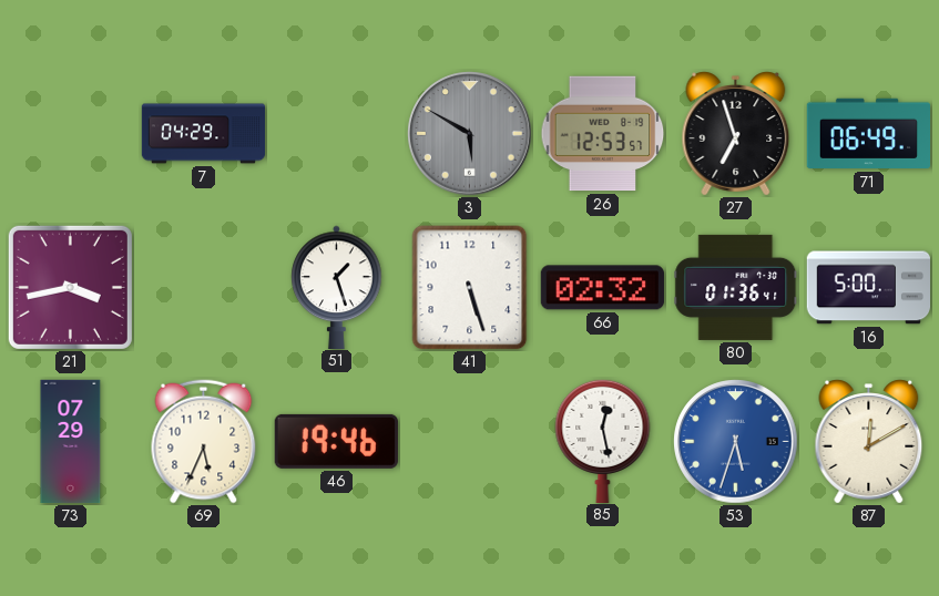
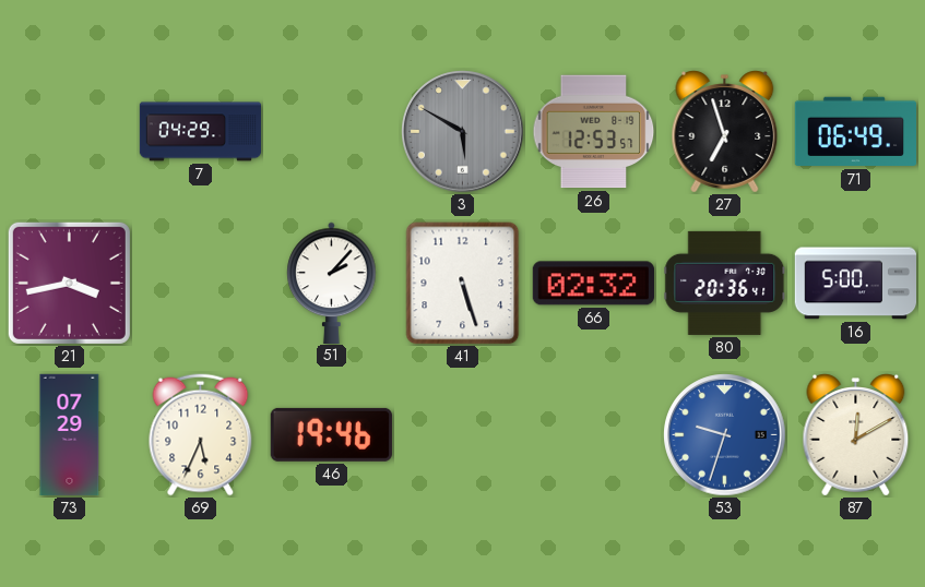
51: 1:27 -> 2:07
80: 01:36 -> 20:36
85: 12:28 -> none
53: 5:33 -> 9:33
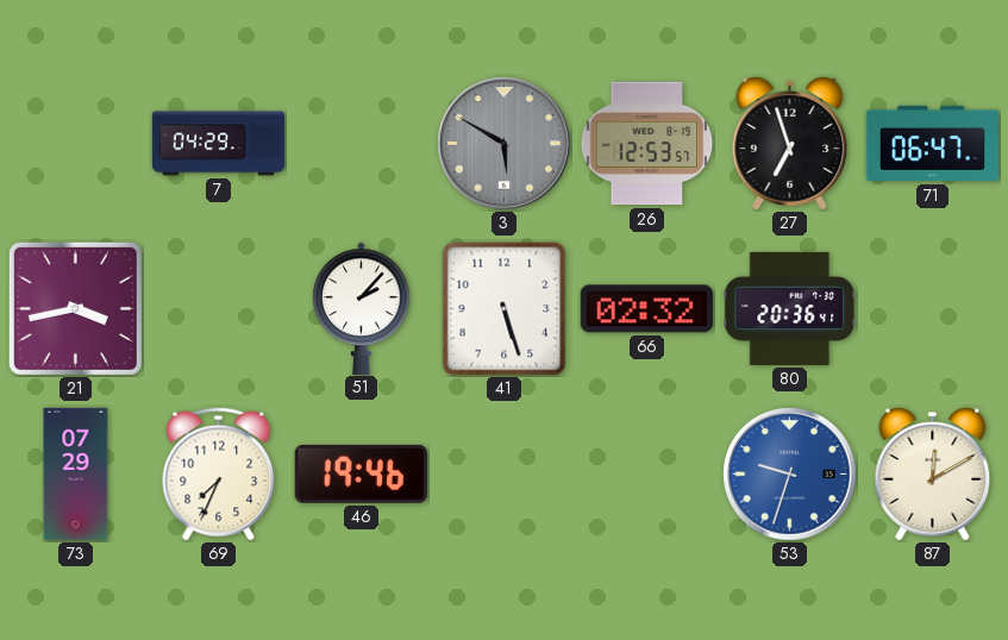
71: 06:49 -> 06:47
16: 5:00 -> none
69: 5:34 -> 7:34
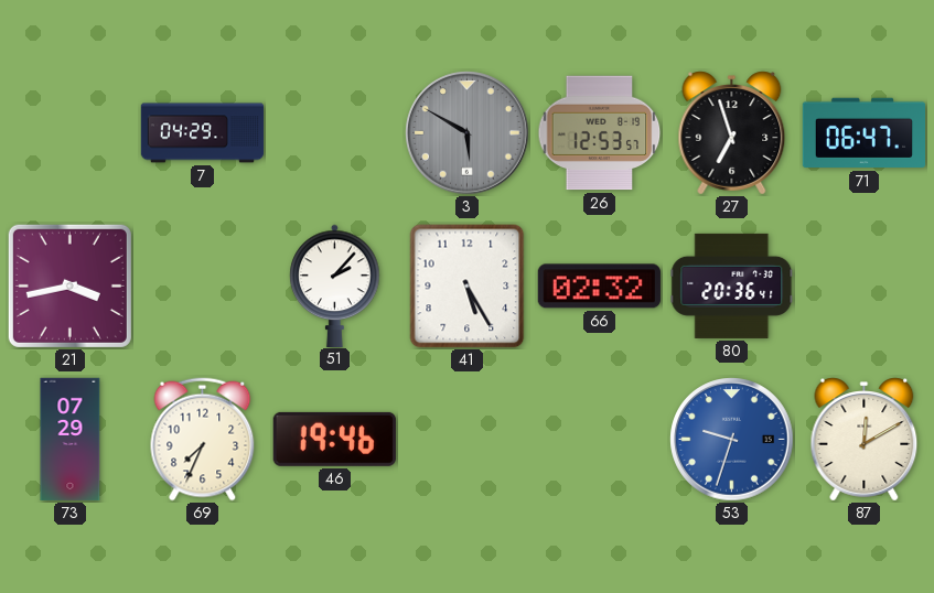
41: 5:27 -> 5:25
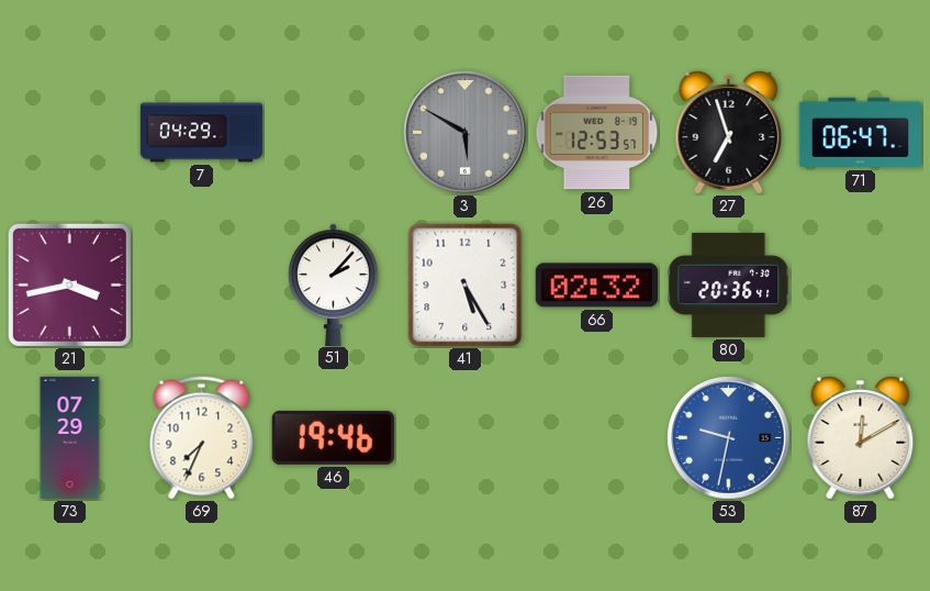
53: 9:33 -> 9:32
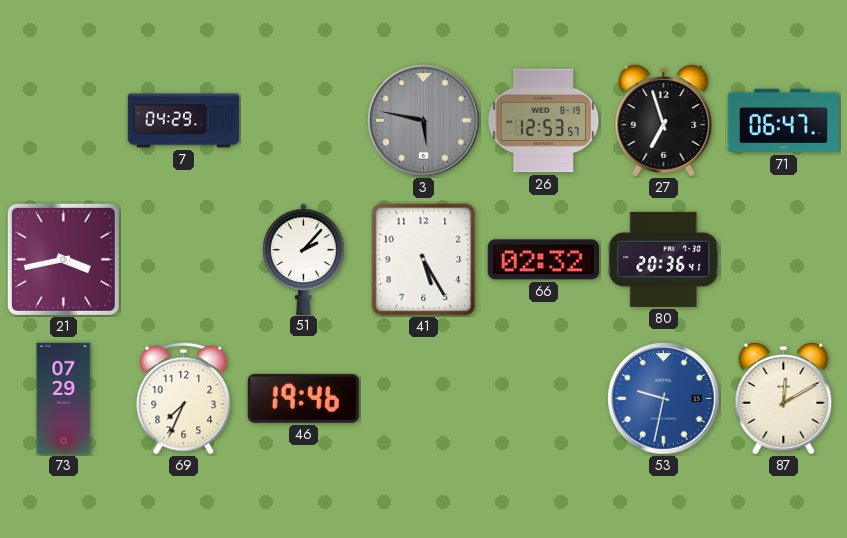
3: 5:50 -> 5:47
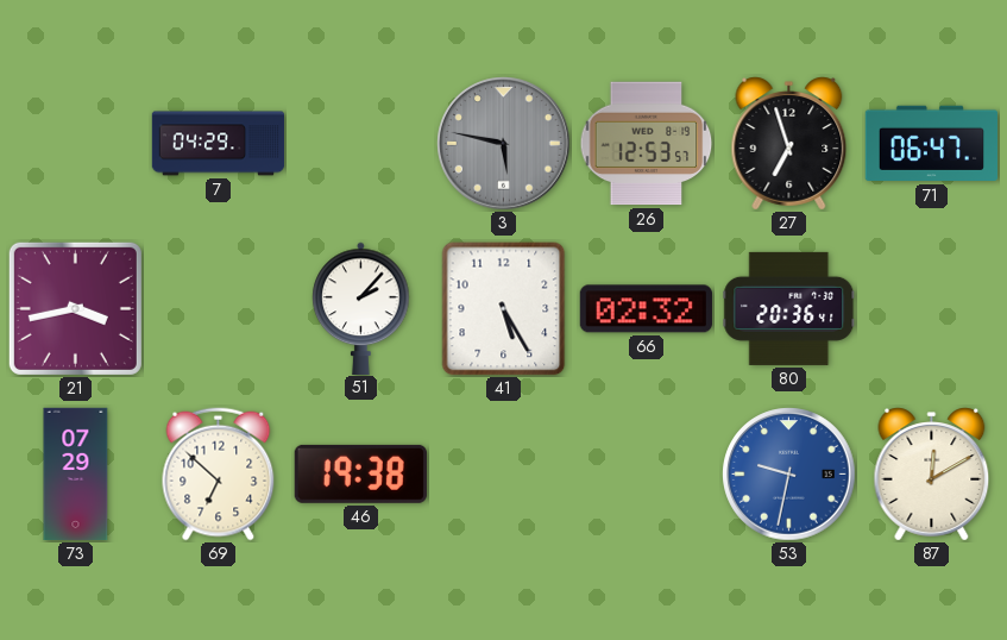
69: 7:34 -> 6:52
46: 19:46 -> 19:38
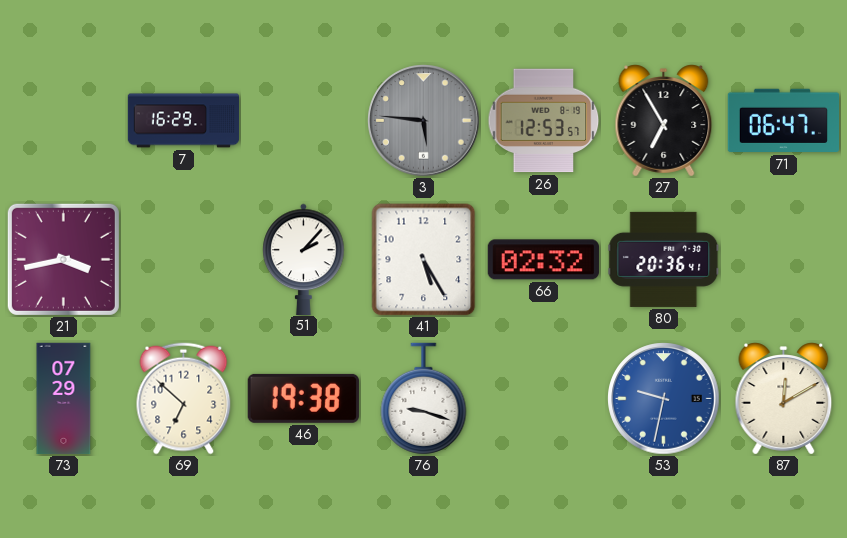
7: 04:29 -> 16:29
3: 5:47 -> 5:46
27: 6:57 -> 6:55
76: none -> 9:18
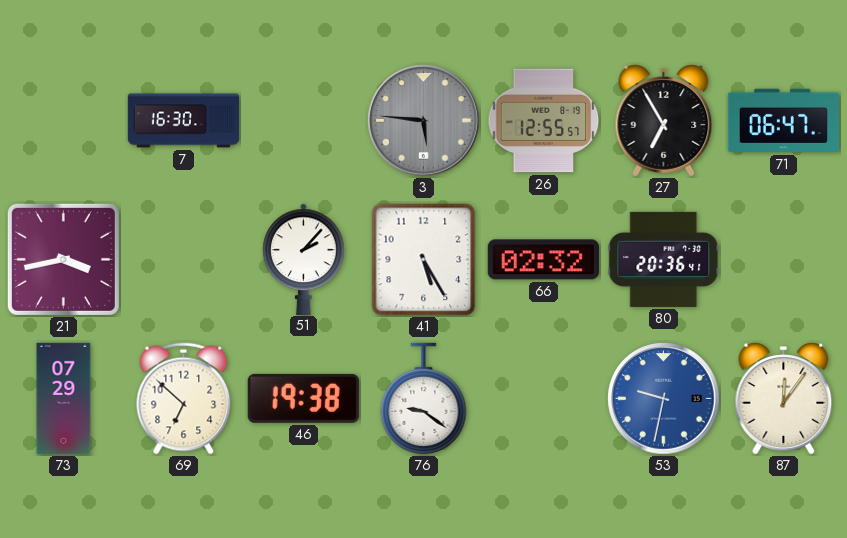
7: 16:29 -> 16:30
26: 12:53 -> 12:55
76: 9:18 -> 9:21
87: 12:10 -> 12:06
